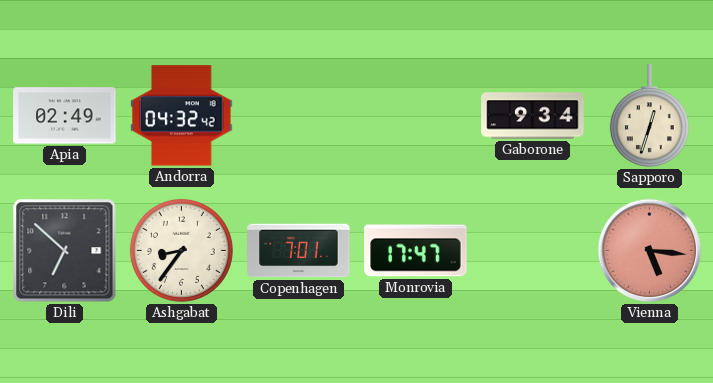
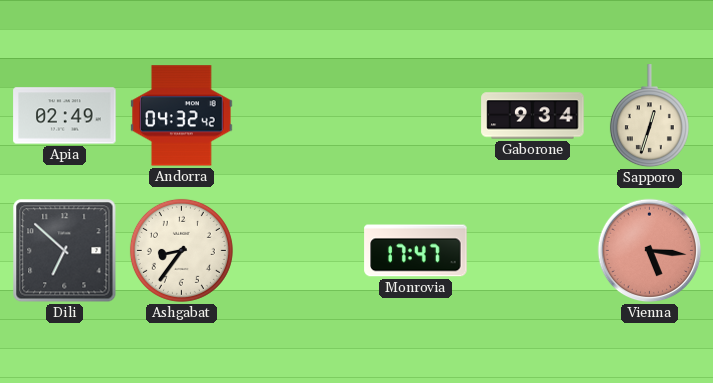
Copenhagen: 7:01 -> none
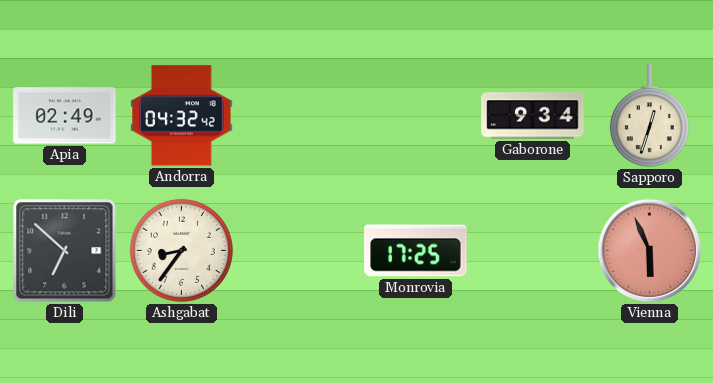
Monrovia: 17:47 -> 17:25
Vienna: 5:16 -> 5:56
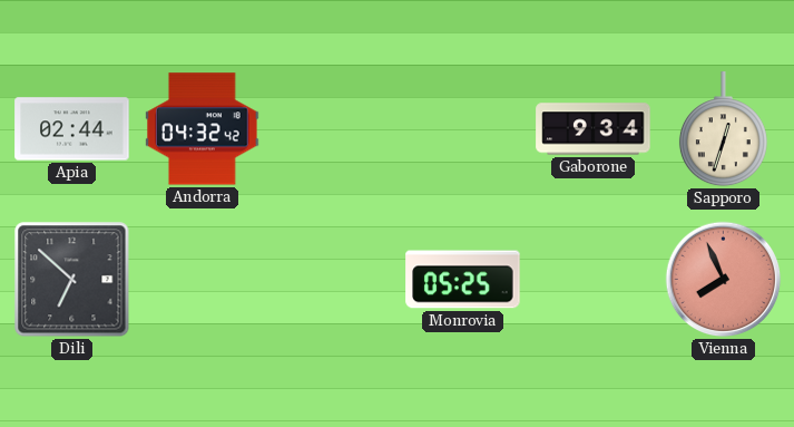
Apia: 02:49 -> 02:44
Ashgabat: 8:36 -> none
Monrovia: 17:25 -> 05:25
Vienna: 5:56 -> 7:56
